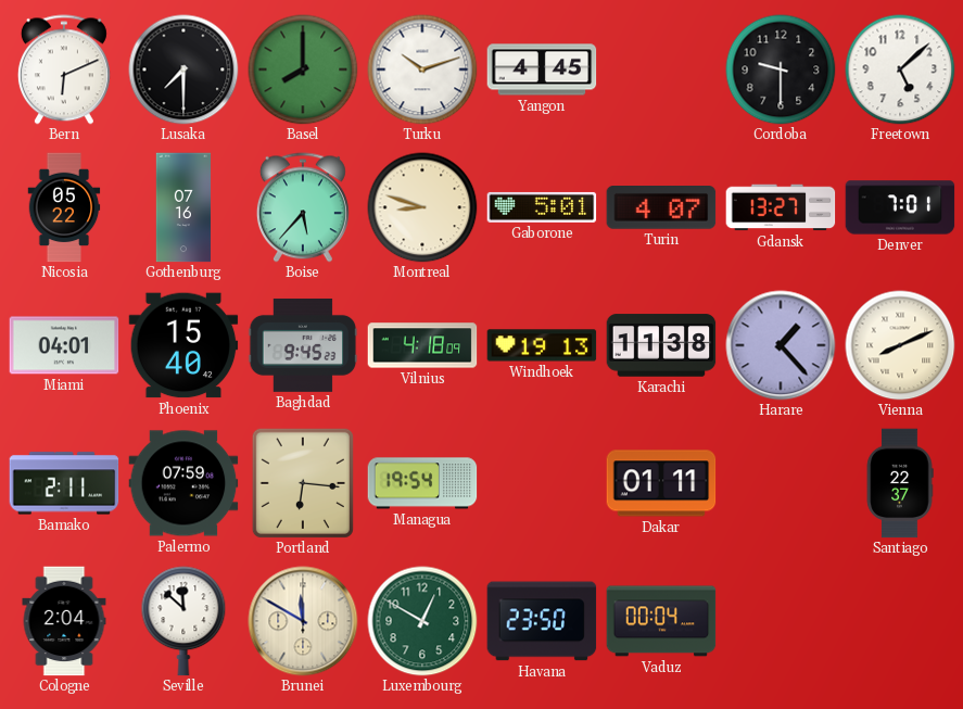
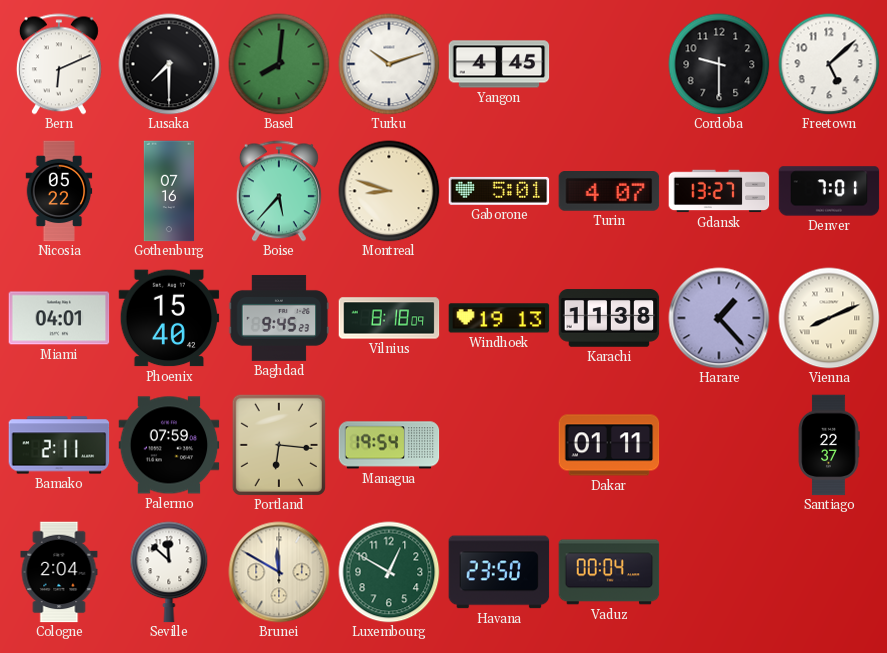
Basel: 8:00 -> 8:01
Vilnius: 4:18 -> 8:18
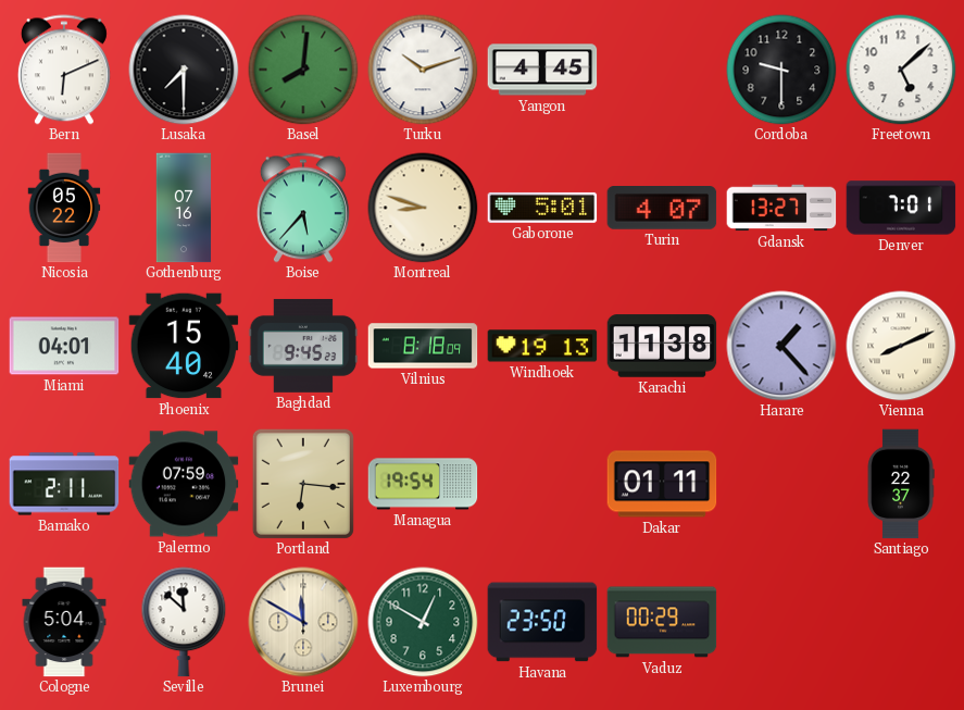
Cologne: 2:04 -> 5:04
Vaduz: 00:04 -> 00:29
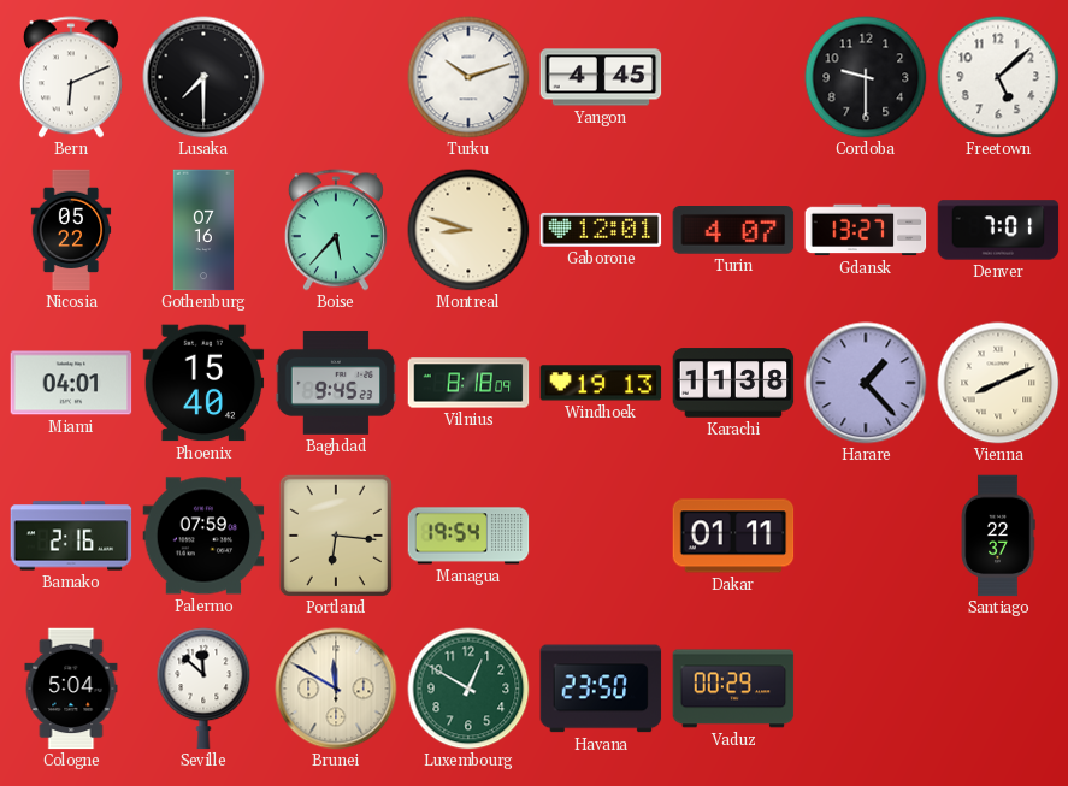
Basel: 8:01 -> none
Gaborone: 5:01 -> 12:01
Bamako: 2:11 -> 2:16
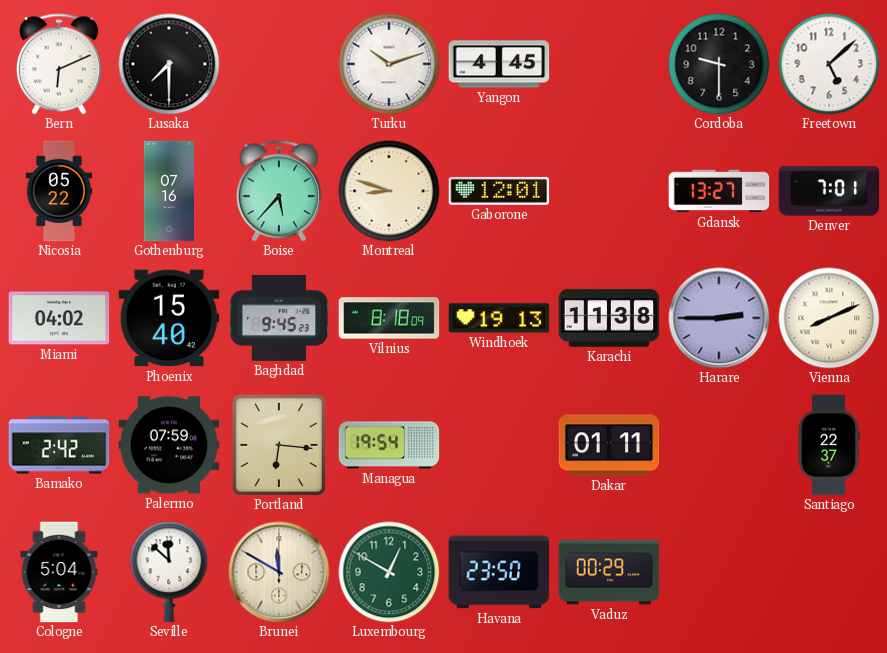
Turin: 4:07 -> none
Miami: 04:01 -> 04:02
Harare: 1:23 -> 2:45
Bamako: 2:16 -> 2:42
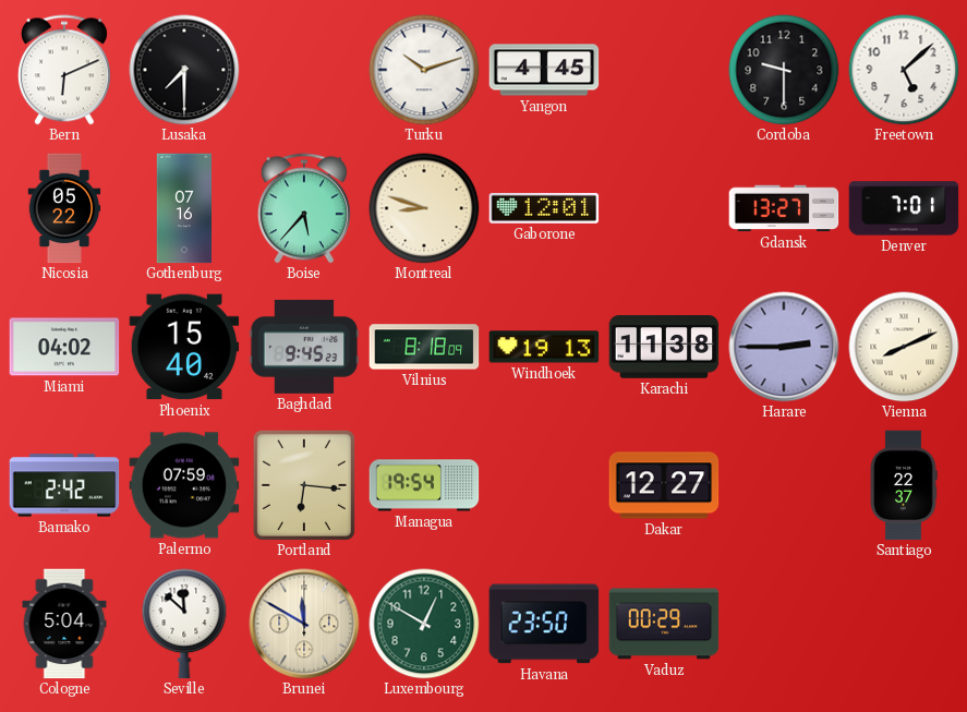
Dakar: 01:11 -> 12:27
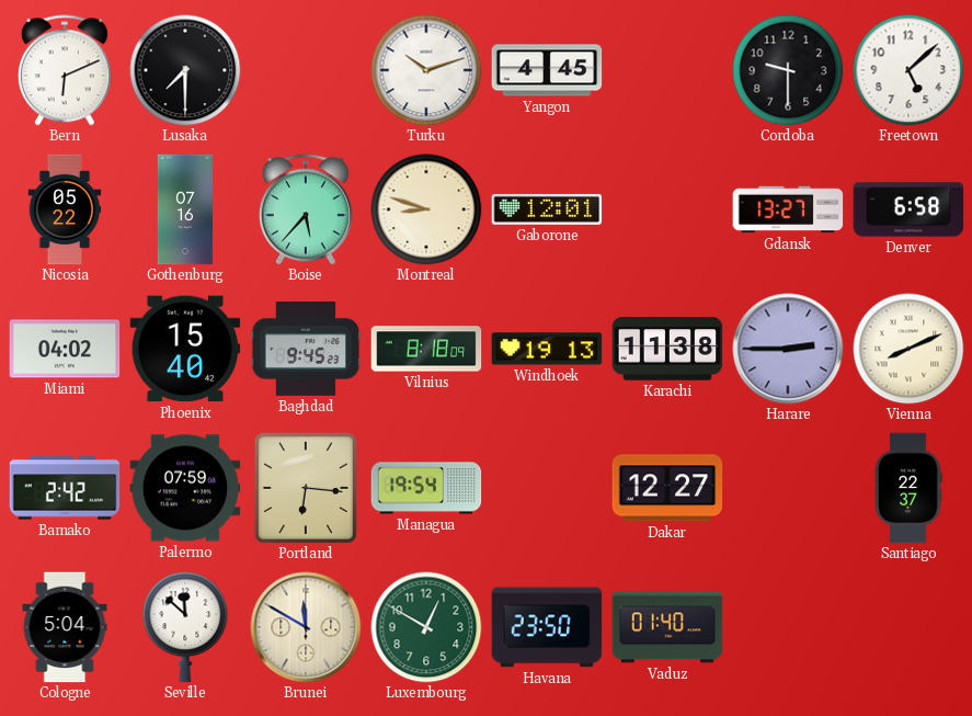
Denver: 7:01 -> 6:58
Vaduz: 00:29 -> 01:40
